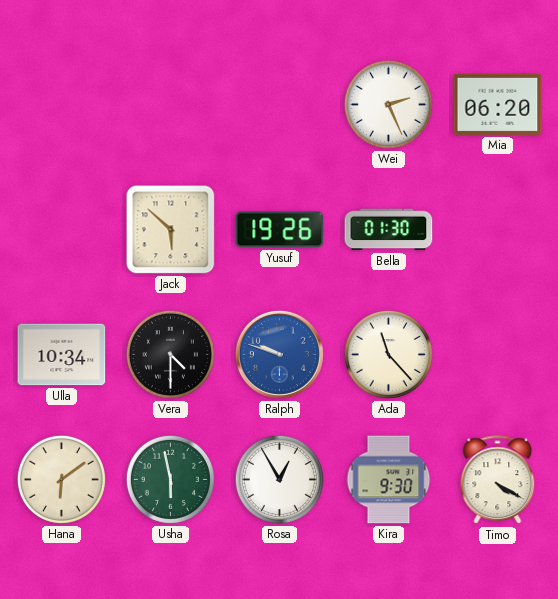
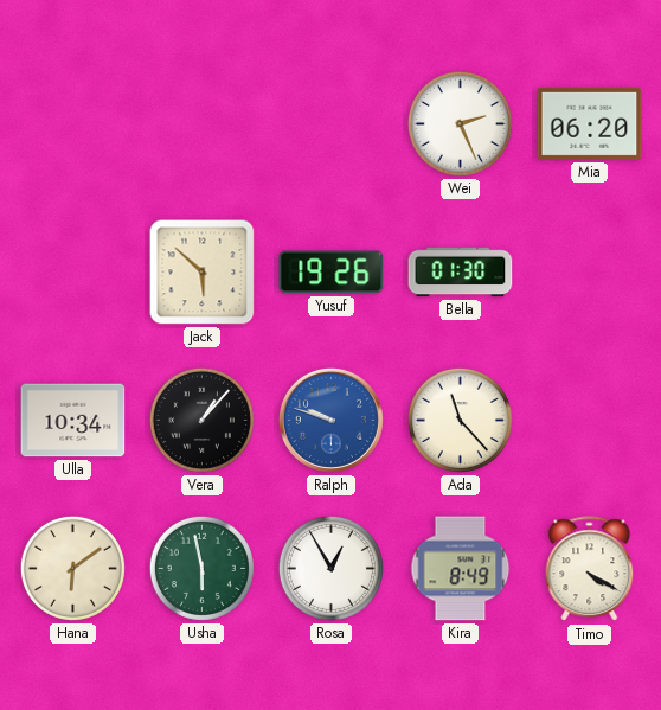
Vera: 4:30 -> 1:07
Kira: 9:30 -> 8:49
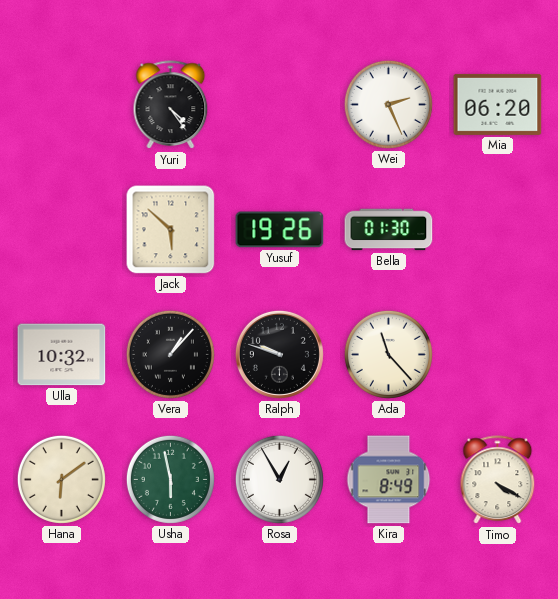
Yuri: none -> 4:24
Ulla: 10:34 -> 10:32
Ralph dial: blue -> black
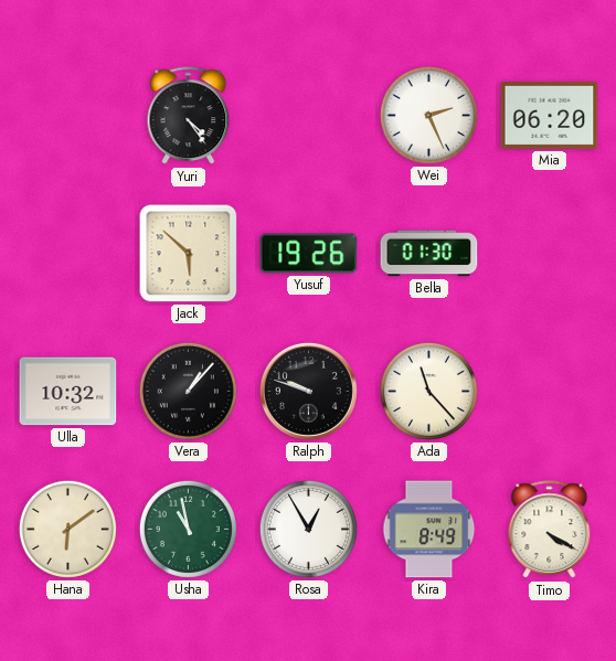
Usha: 5:58 -> 10:58
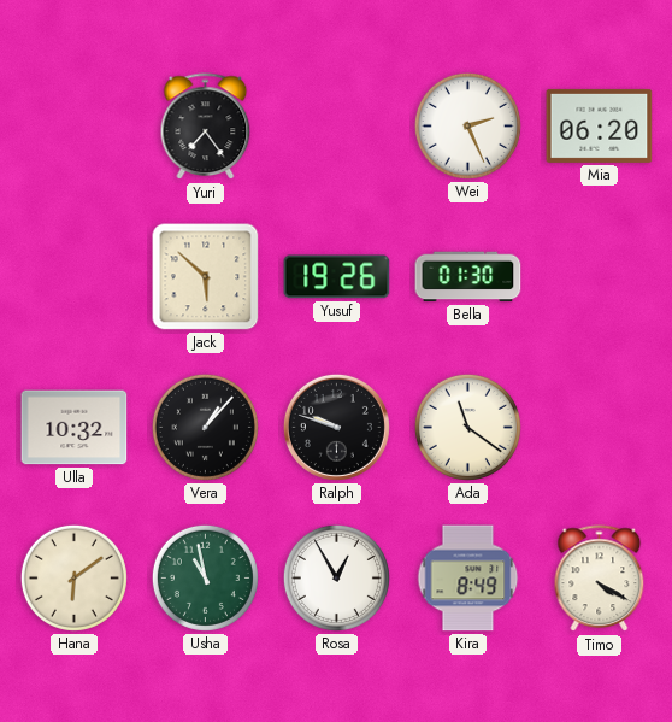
Yuri: 4:24 -> 7:24
Ada: 11:23 -> 11:21
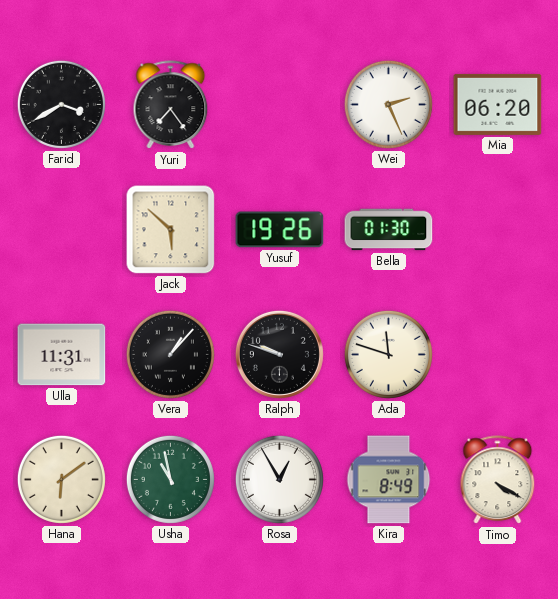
Farid: none -> 3:40
Ulla: 10:32 -> 11:31
Ada: 11:21 -> 11:48
